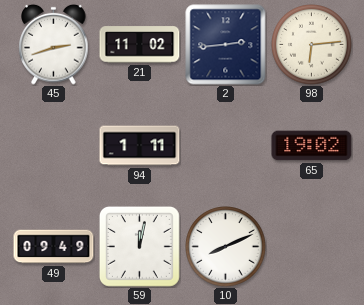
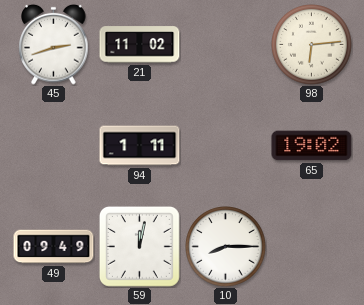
2: 2:44 -> none
10: 8:11 -> 8:15
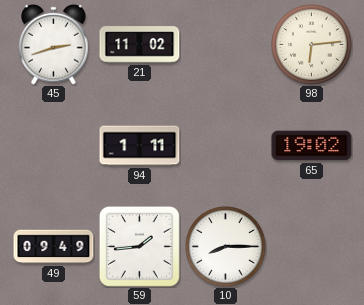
59: 12:02 -> 1:44
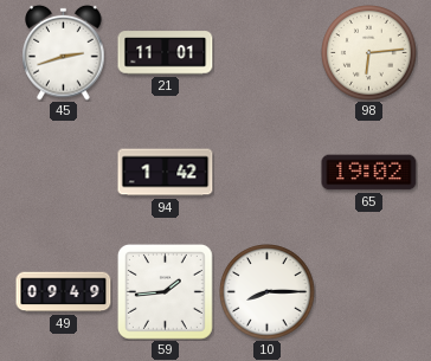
21: 11:02 -> 11:01
94: 1:11 -> 1:42
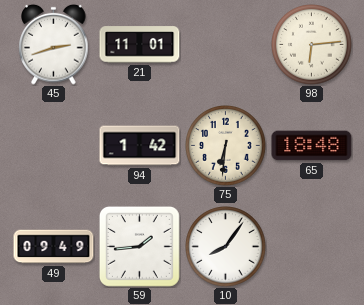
75: none -> 6:31
65: 19:02 -> 18:48
10: 8:15 -> 8:06
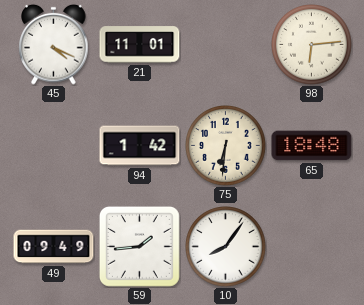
45: 2:42 -> 4:19
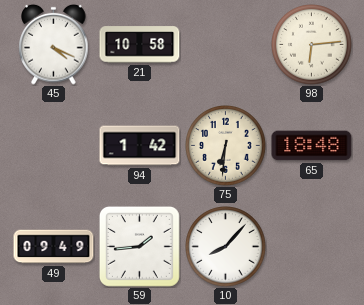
21: 11:01 -> 10:58
10: 8:06 -> 8:07
